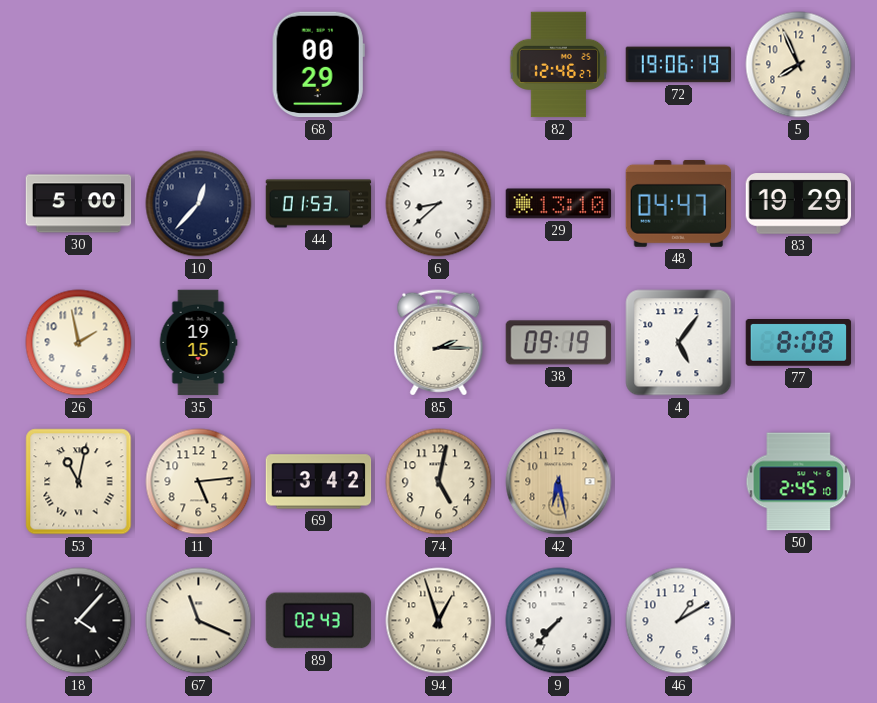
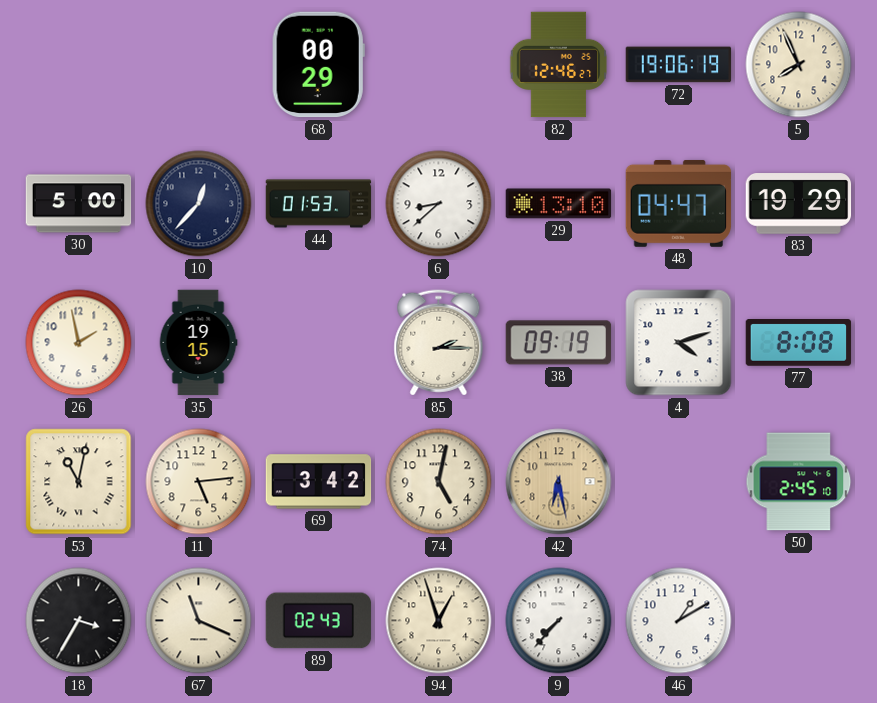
4: 5:06 -> 4:12
18: 4:07 -> 3:35
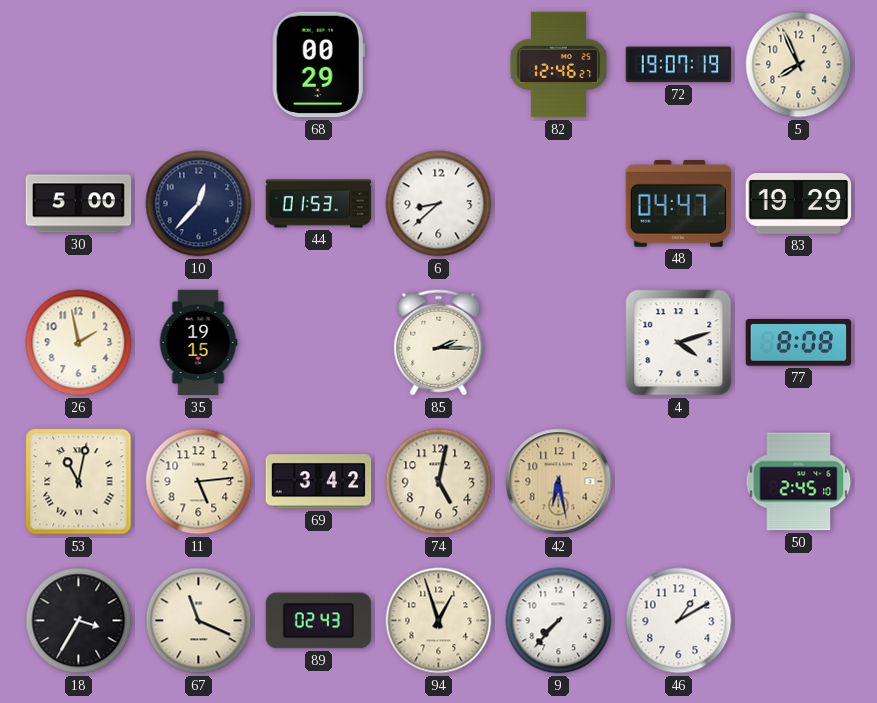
72: 19:06 -> 19:07
29: 13:10 -> none
38: 09:19 -> none
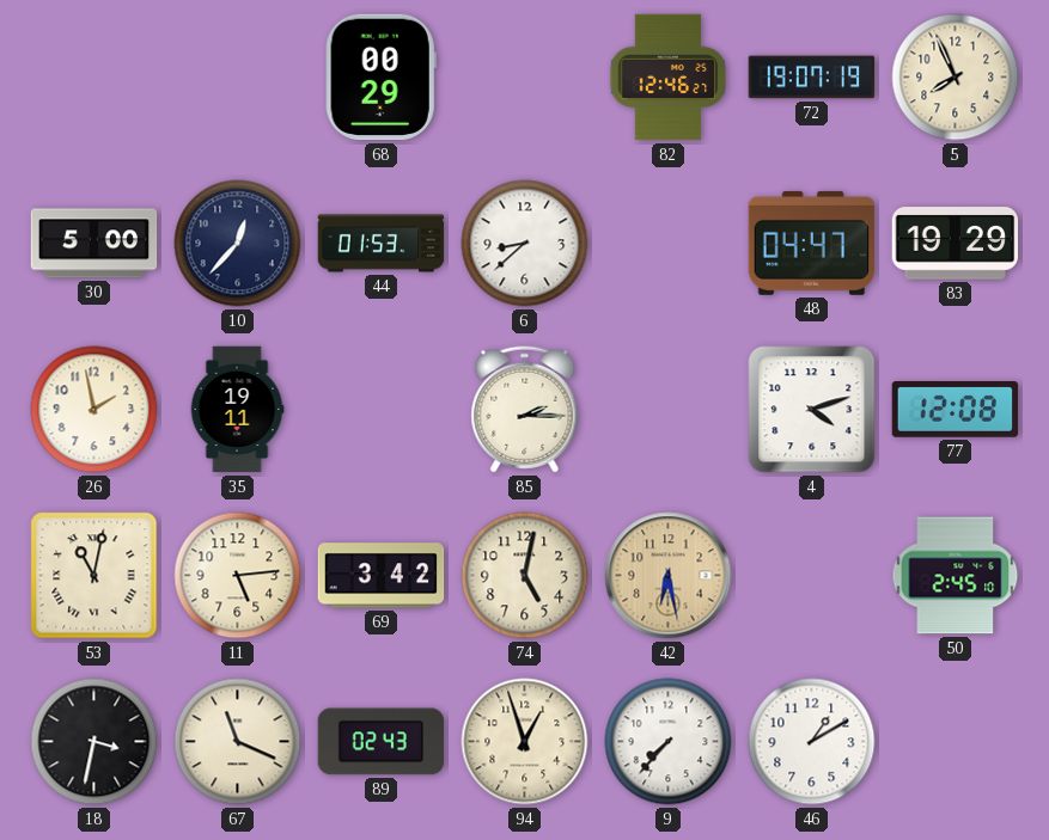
35: 19:15 -> 19:11
77: 8:08 -> 12:08
18: 3:35 -> 3:32
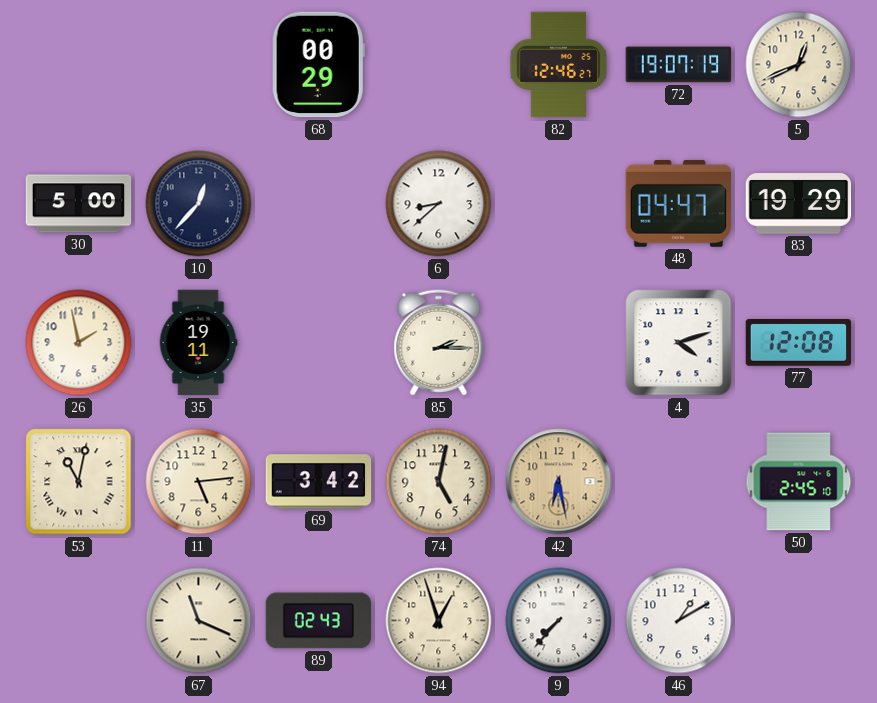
5: 7:56 -> 12:41
44: 01:53 -> none
18: 3:32 -> none
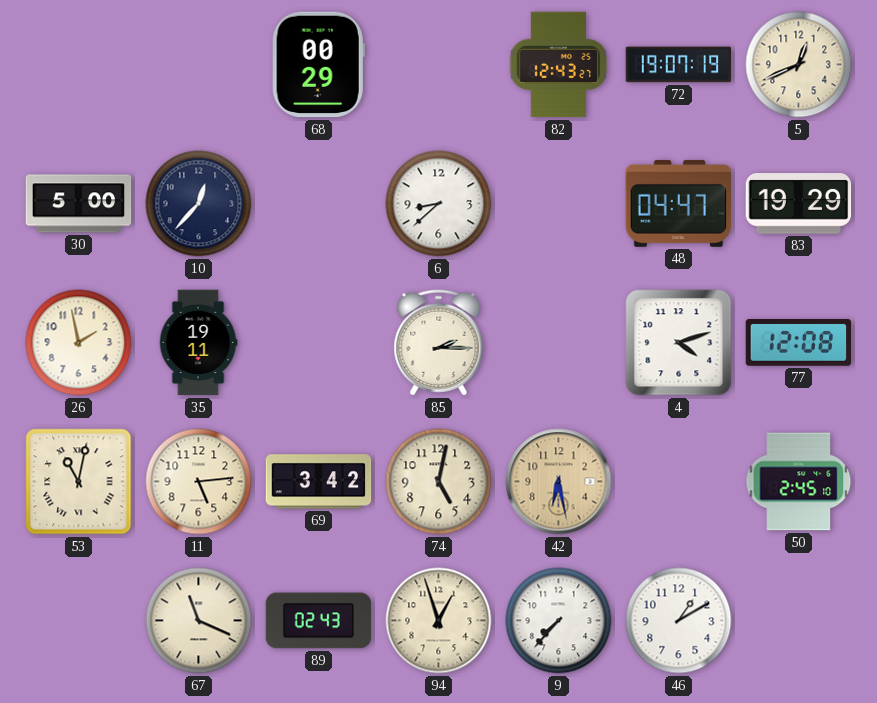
82: 12:46 -> 12:43
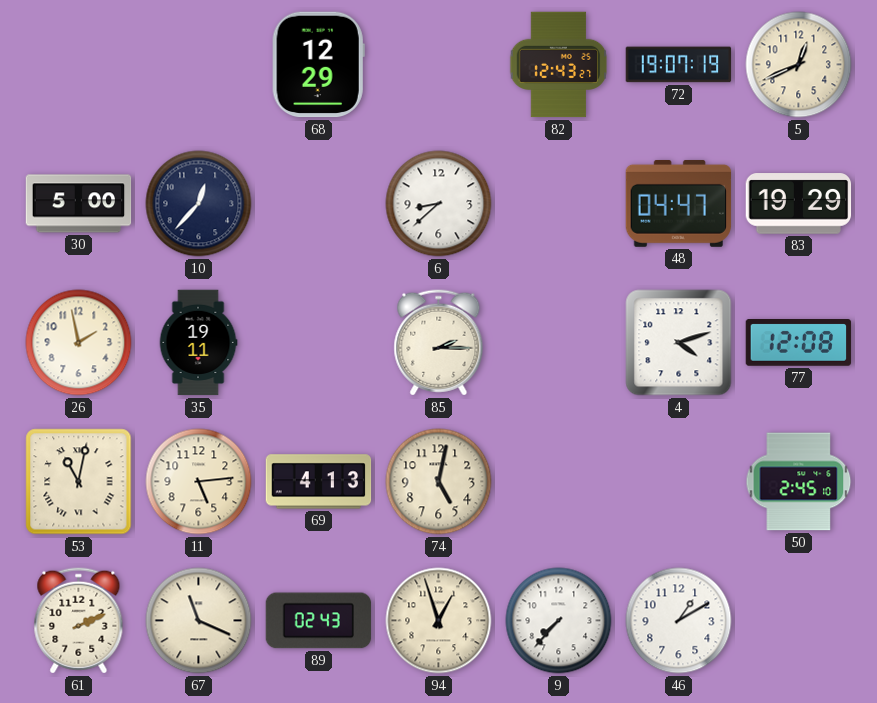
68: 00:29 -> 12:29
69: 3:42 -> 4:13
42: 6:28 -> none
61: none -> 2:11
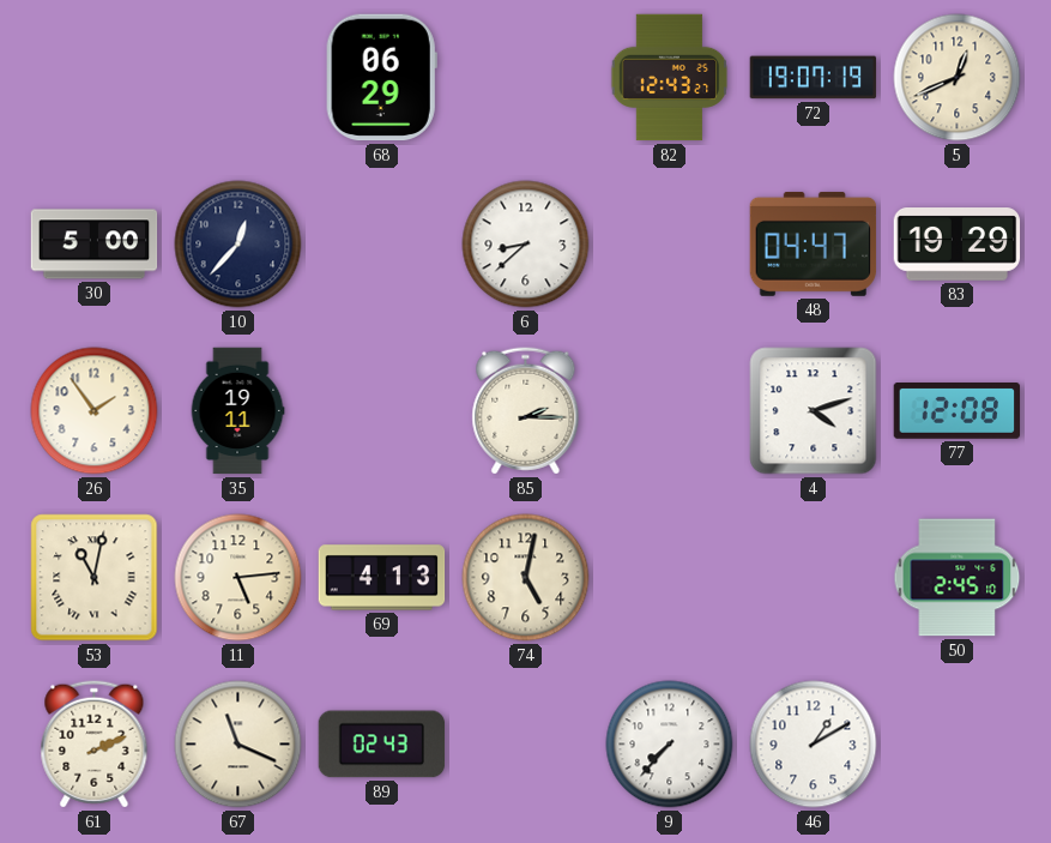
68: 12:29 -> 06:29
26: 1:58 -> 1:54
94: 12:57 -> none
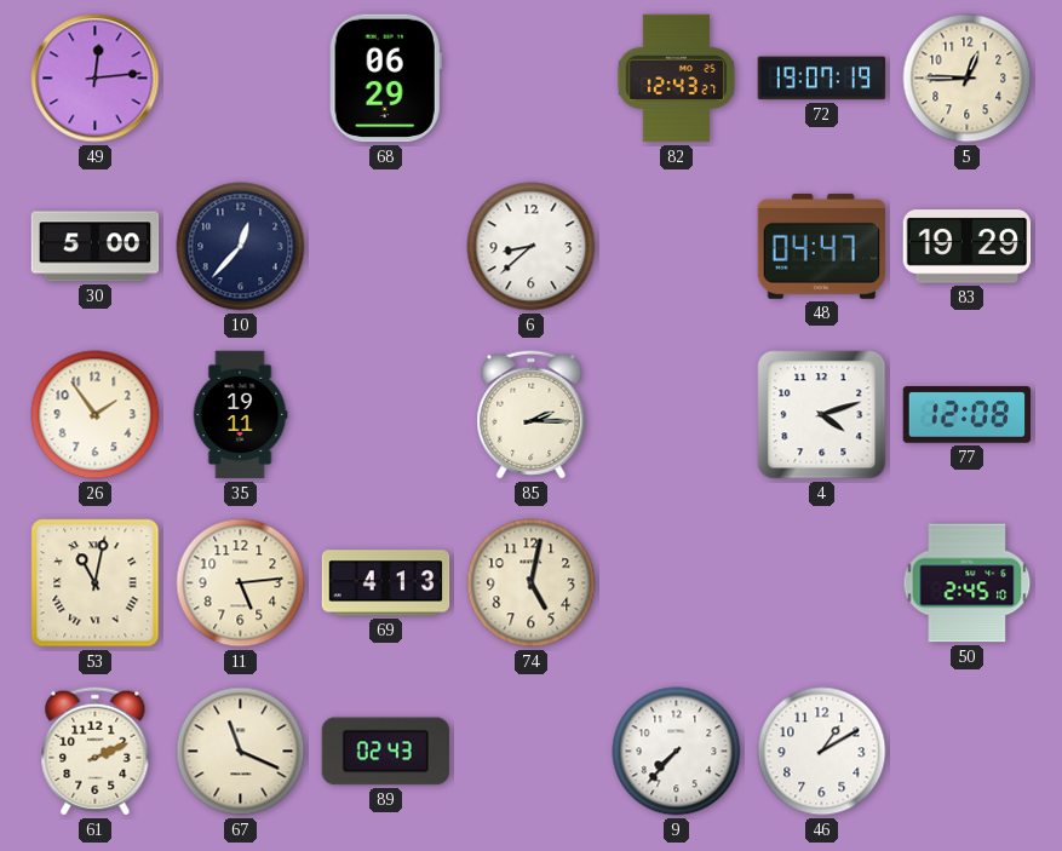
49: none -> 12:14
5: 12:41 -> 12:45
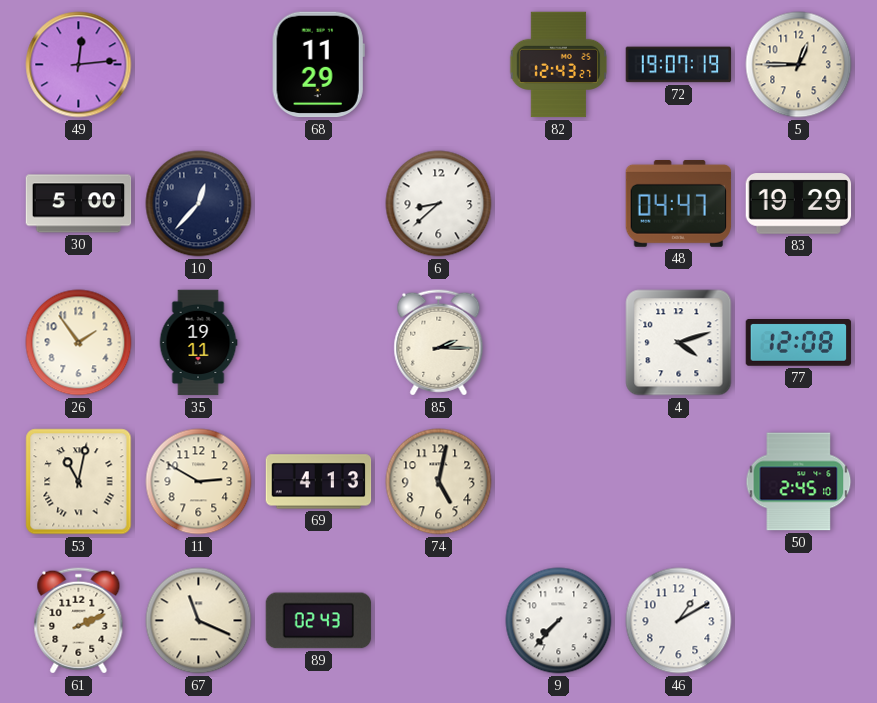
68: 06:29 -> 11:29
11: 5:14 -> 2:50
